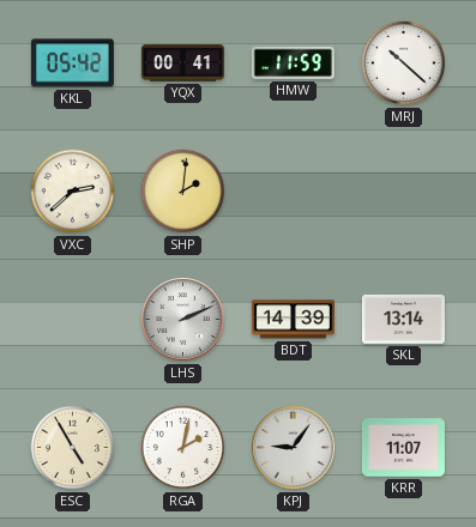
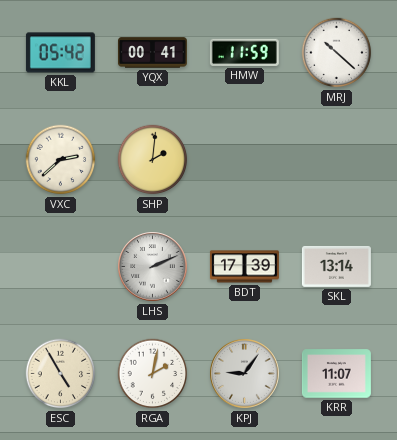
BDT: 14:39 -> 17:39
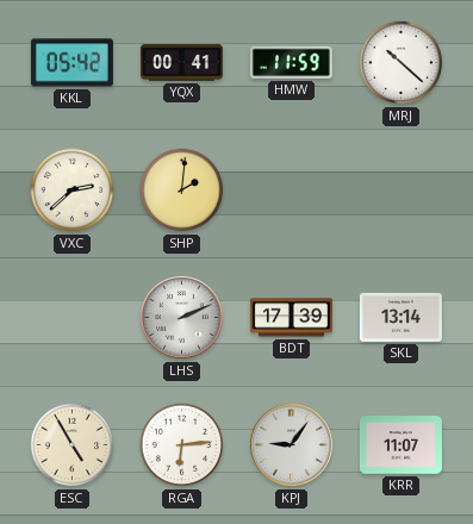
RGA: 2:02 -> 6:14
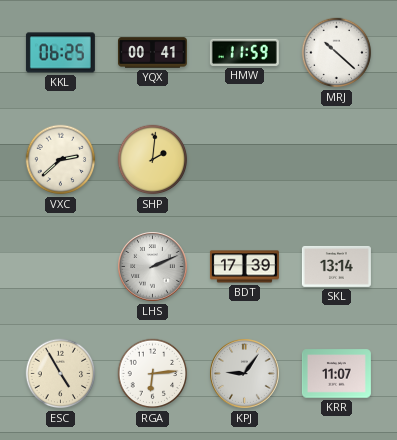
KKL: 05:42 -> 06:25
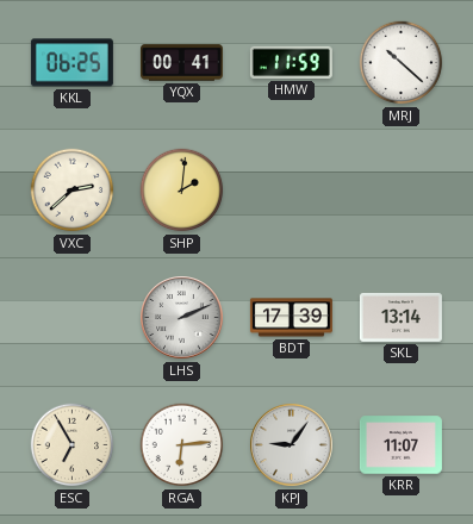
ESC: 4:55 -> 6:55
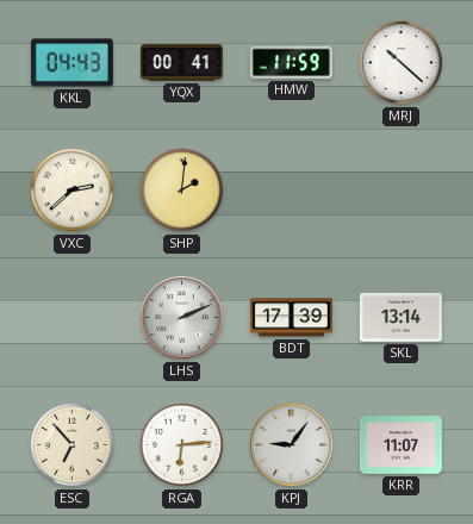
KKL: 06:25 -> 04:43
ESC: 6:55 -> 6:53
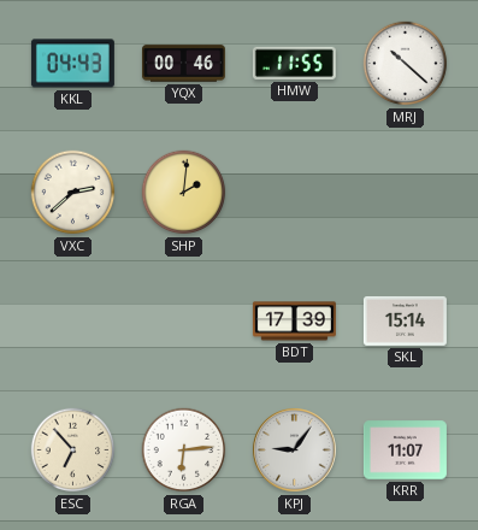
YQX: 00:41 -> 00:46
HMW: 11:59 -> 11:55
LHS: 2:11 -> none
SKL: 13:14 -> 15:14
